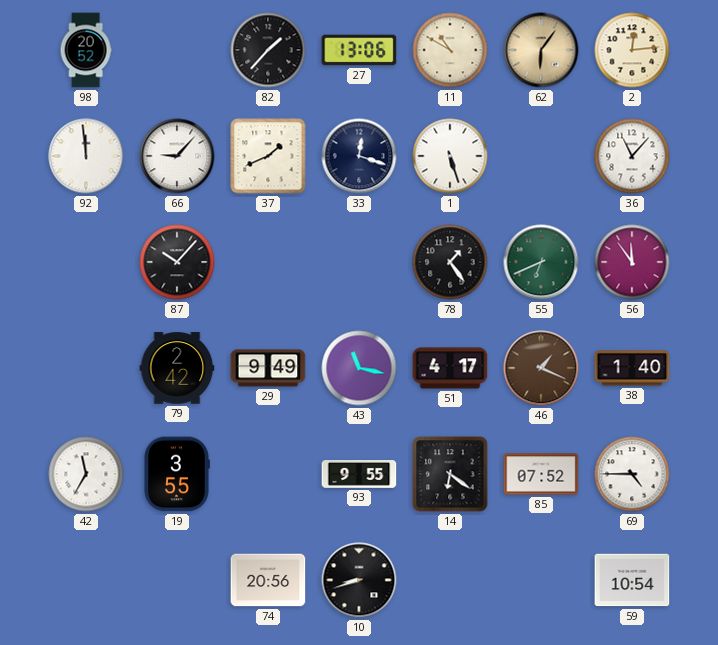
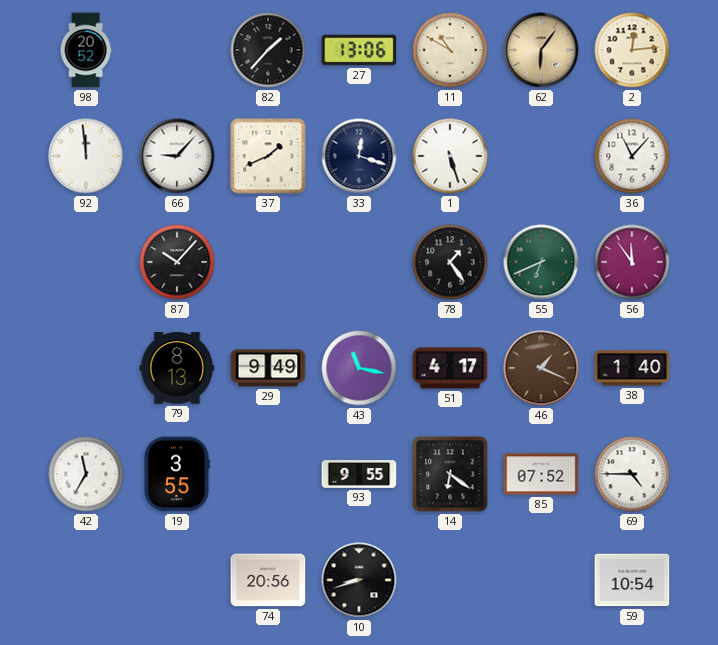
79: 2:42 -> 8:13
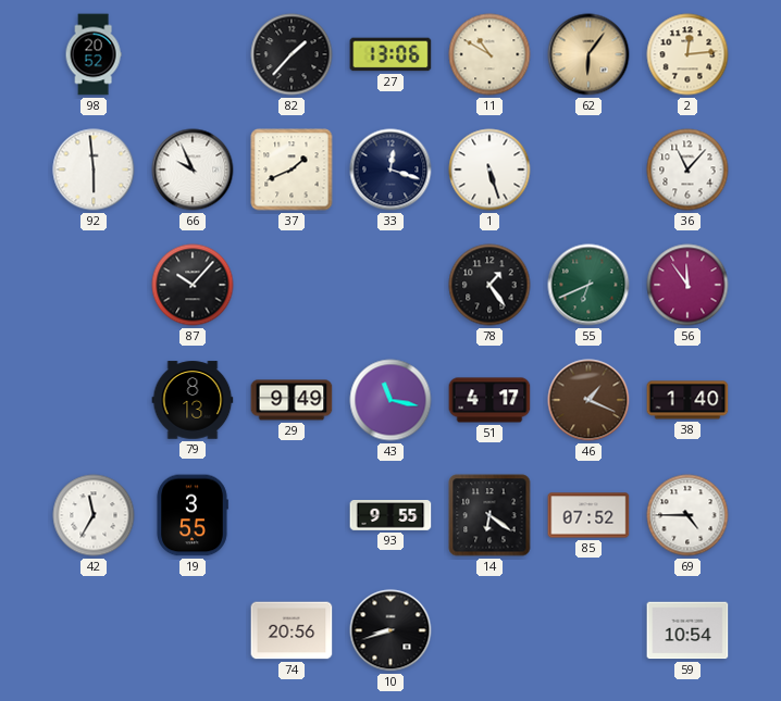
92: 11:59 -> 5:59
66: 9:07 -> 9:56
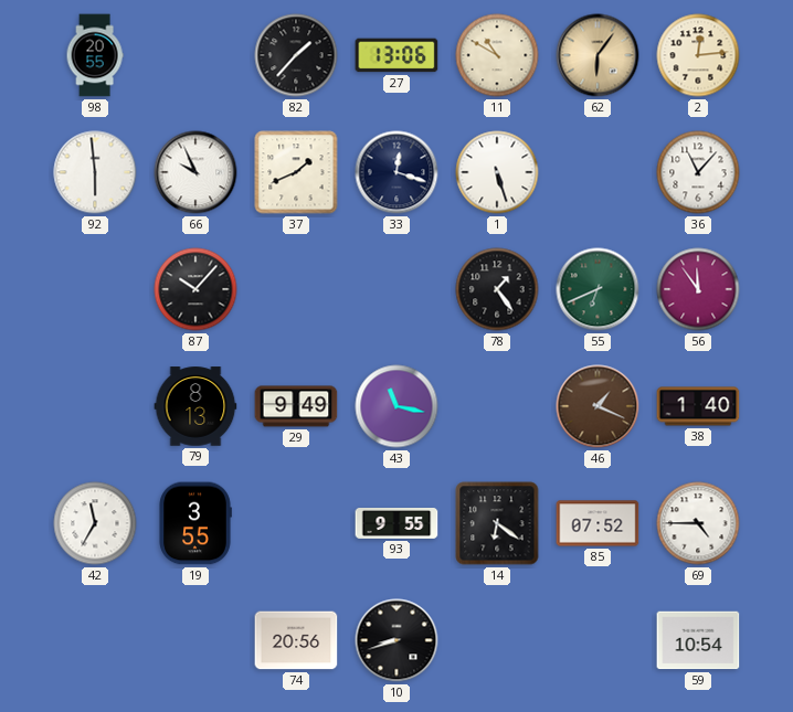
98: 20:52 -> 20:55
51: 4:17 -> none
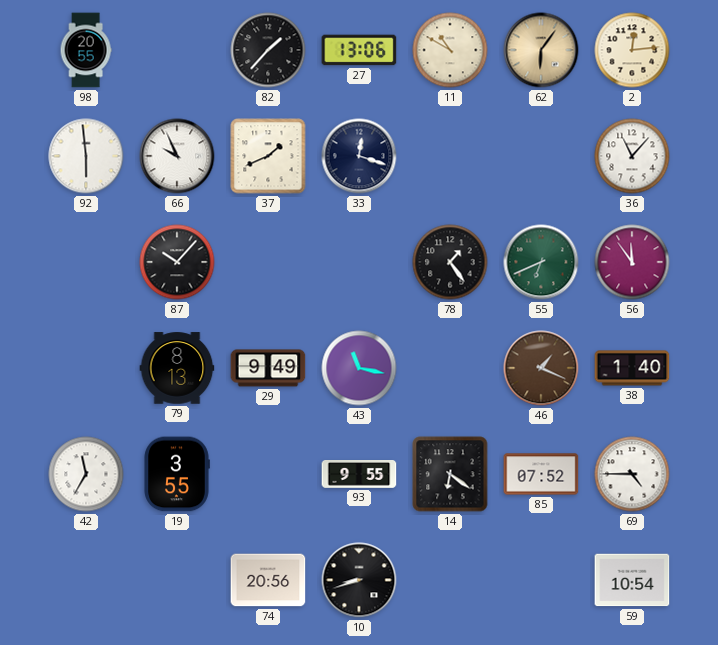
1: 5:27 -> none
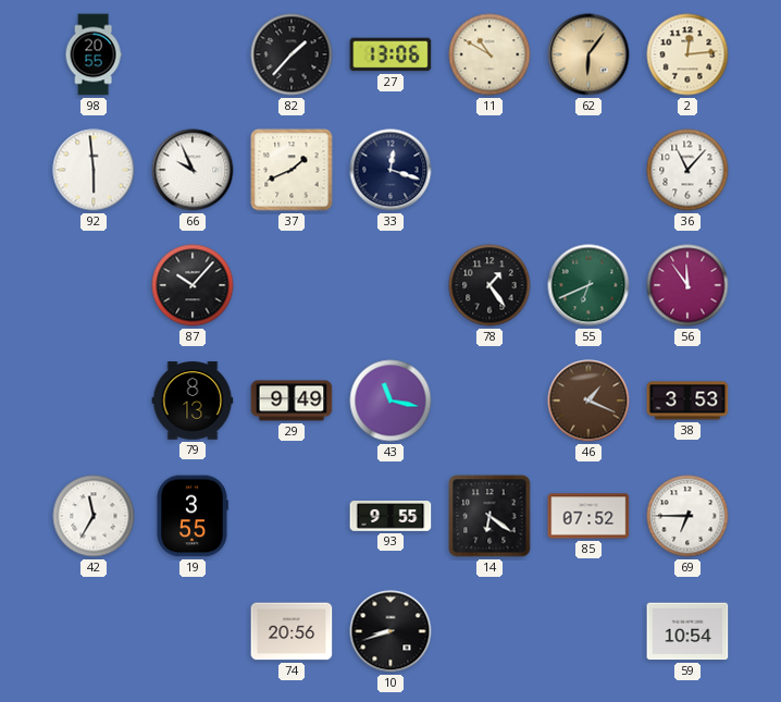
38: 1:40 -> 3:53
69: 4:45 -> 6:45
